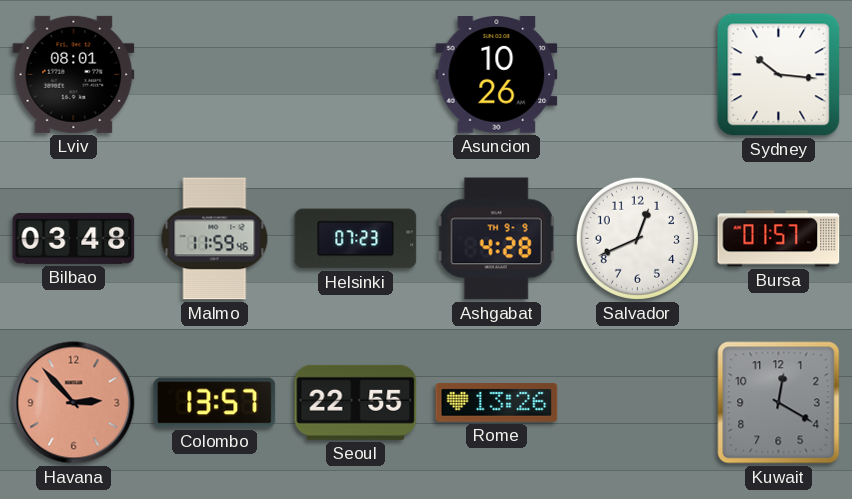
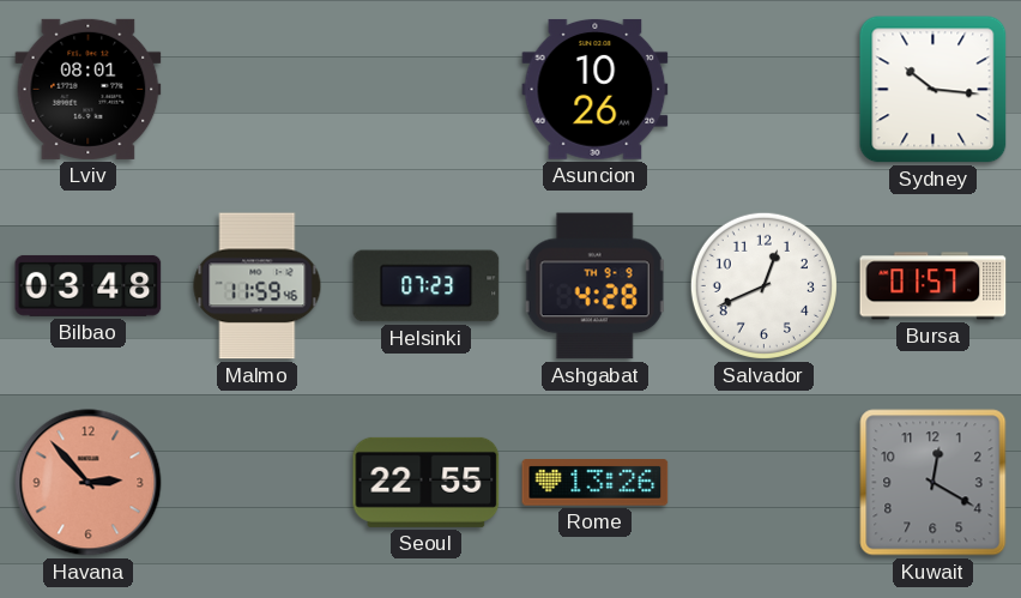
Colombo: 13:57 -> none
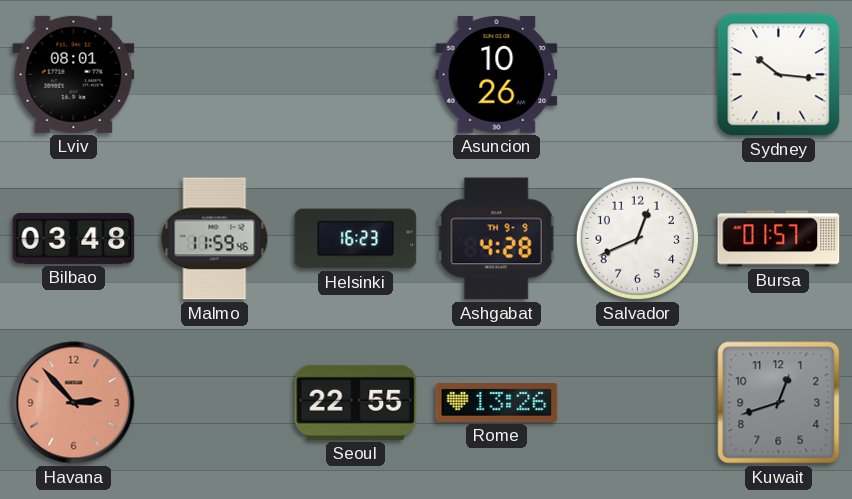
Helsinki: 07:23 -> 16:23
Kuwait: 12:20 -> 12:42
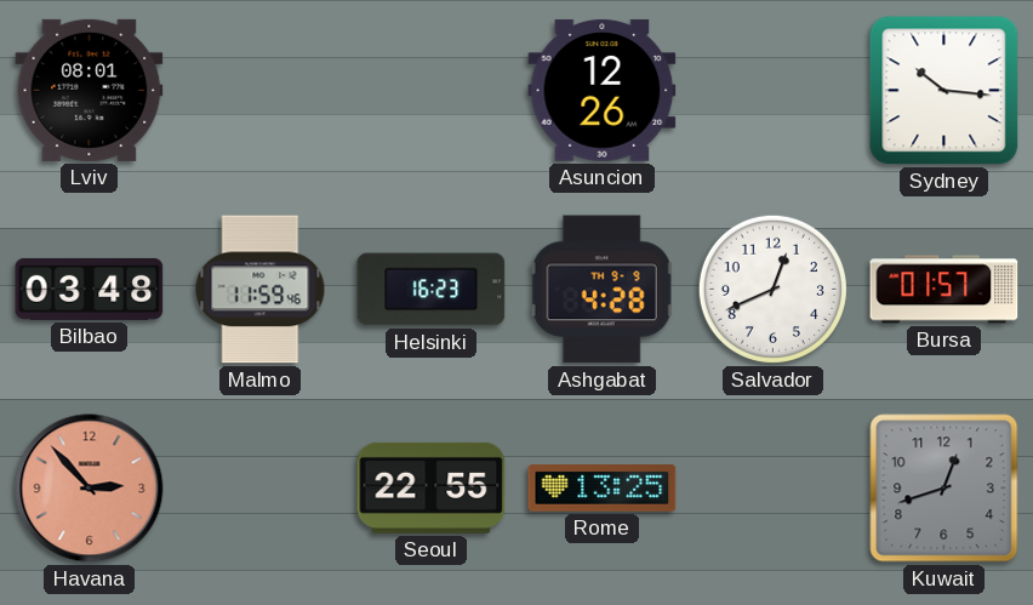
Asuncion: 10:26 -> 12:26
Rome: 13:26 -> 13:25
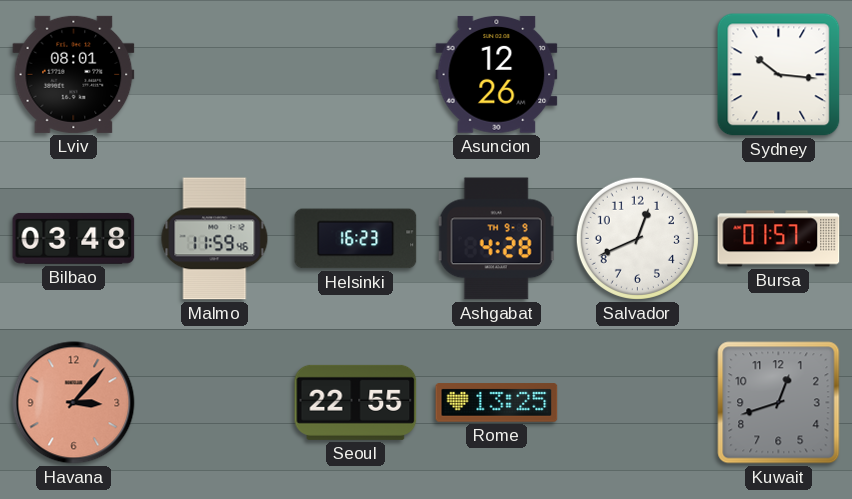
Havana: 2:53 -> 3:07
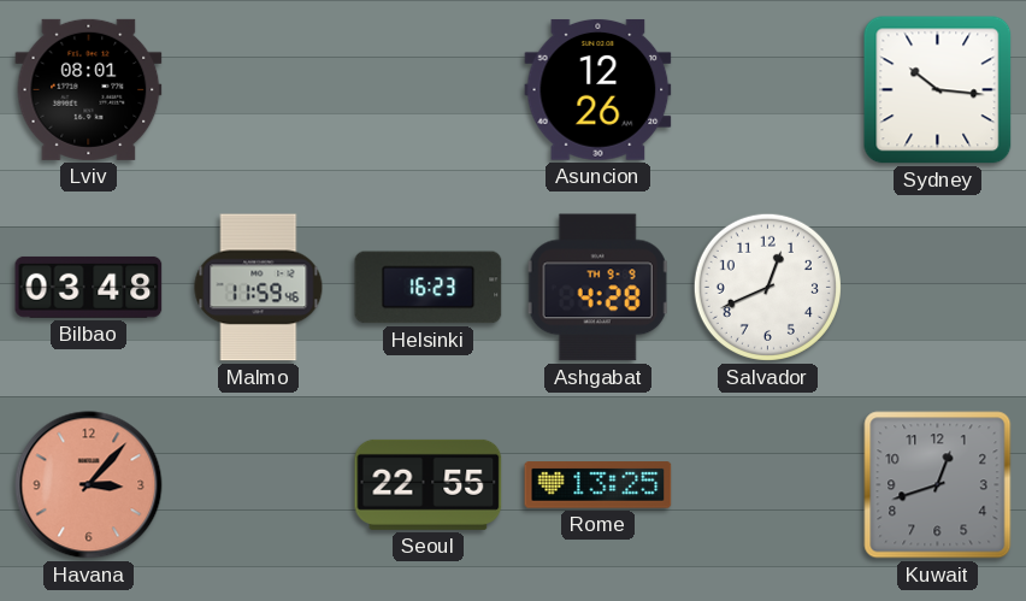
Bursa: 01:57 -> none
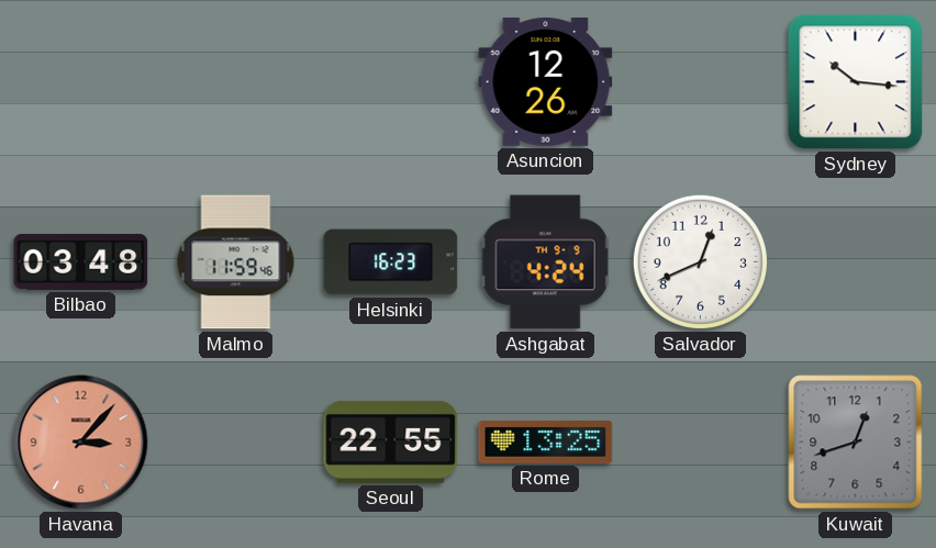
Lviv: 08:01 -> none
Ashgabat: 4:28 -> 4:24
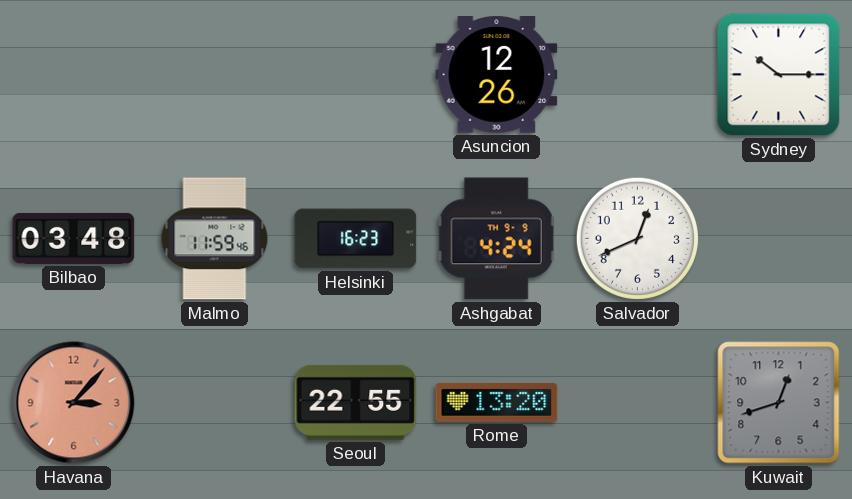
Sydney: 10:16 -> 10:15
Rome: 13:25 -> 13:20
